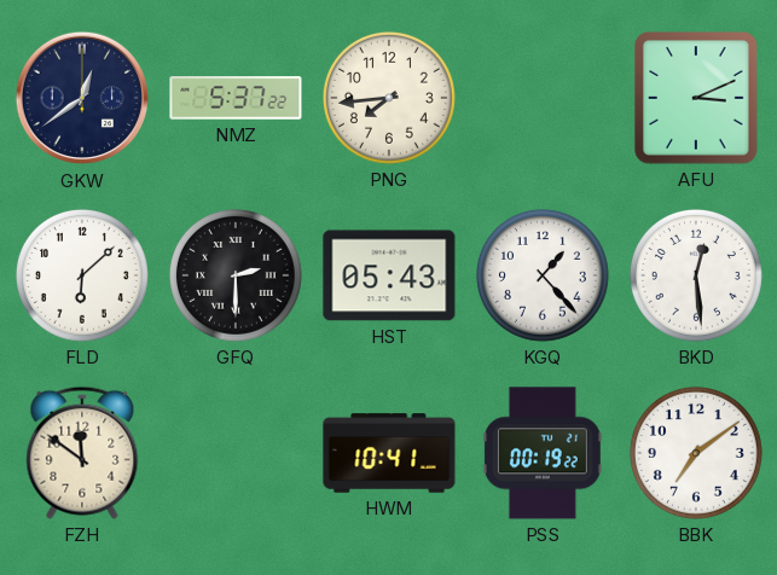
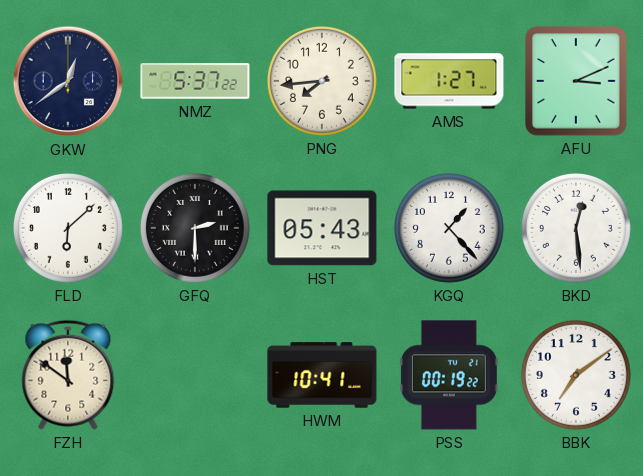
AMS: none -> 1:27
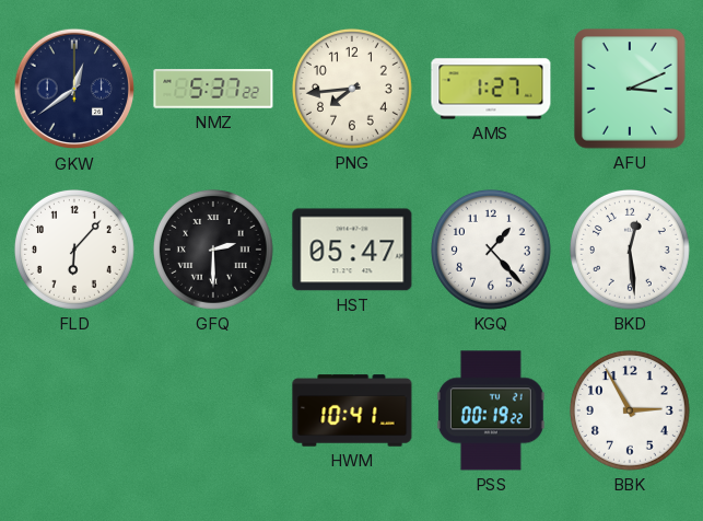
FLD: 6:08 -> 6:07
HST: 05:43 -> 05:47
FZH: 11:51 -> none
BBK: 7:09 -> 2:55
